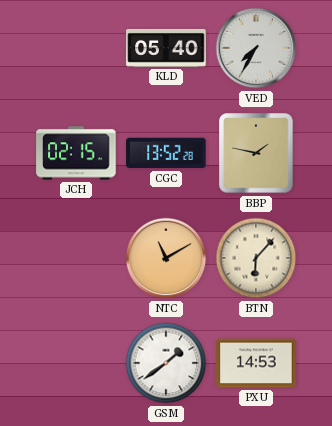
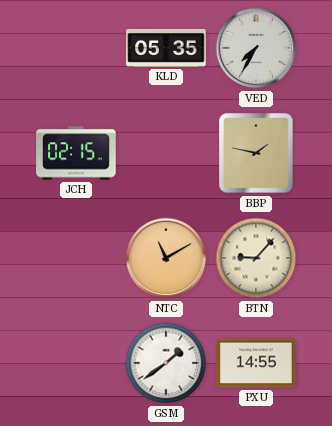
KLD: 05:40 -> 05:35
CGC: 13:52 -> none
BTN: 6:07 -> 9:07
PXU: 14:53 -> 14:55
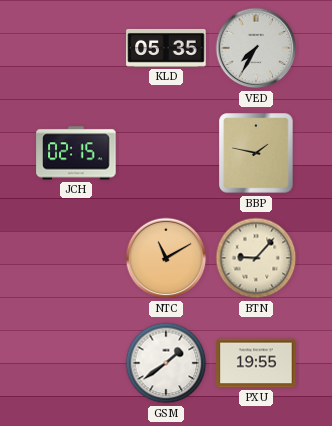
PXU: 14:55 -> 19:55
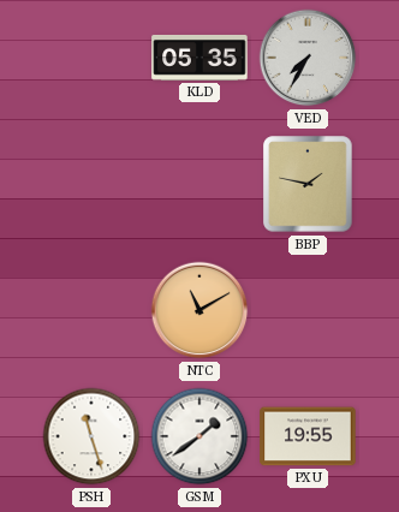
JCH: 02:15 -> none
BTN: 9:07 -> none
PSH: none -> 11:27
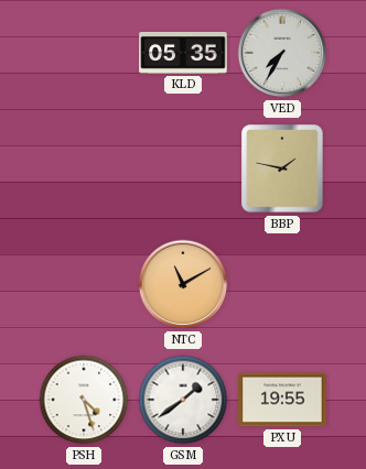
PSH: 11:27 -> 4:27
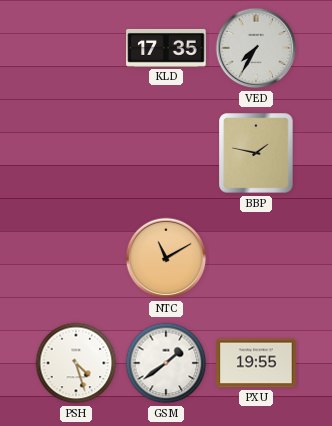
KLD: 05:35 -> 17:35
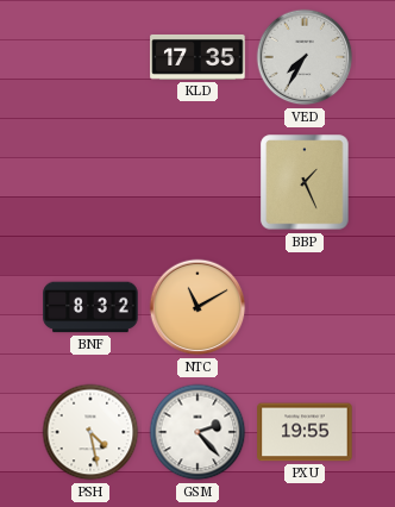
BBP: 1:47 -> 1:26
BNF: none -> 8:32
PSH: 4:27 -> 4:28
GSM: 1:39 -> 2:23
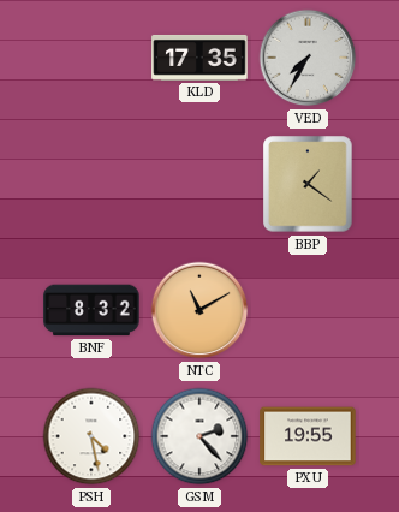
BBP: 1:26 -> 1:21
